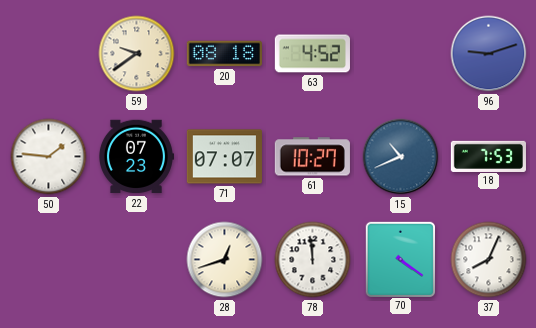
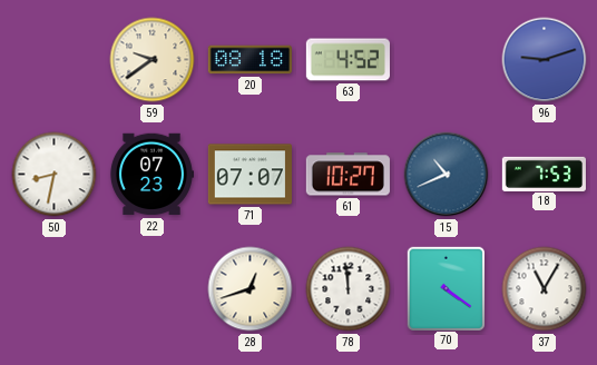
50: 1:46 -> 8:32
37: 8:04 -> 11:05
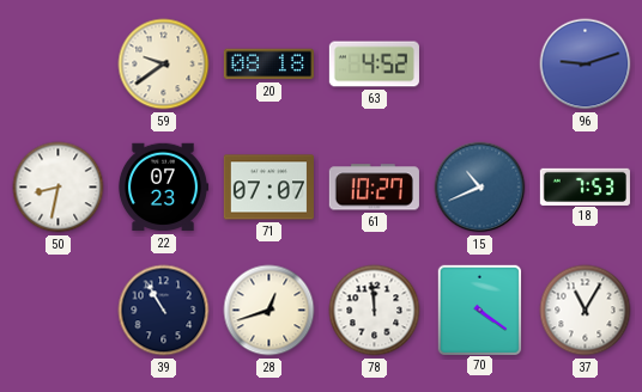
39: none -> 10:55
